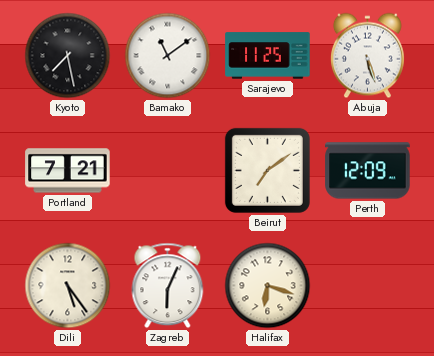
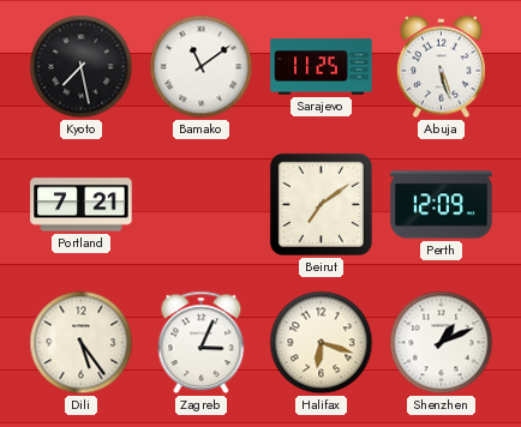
Zagreb: 6:04 -> 3:04
Shenzhen: none -> 1:11
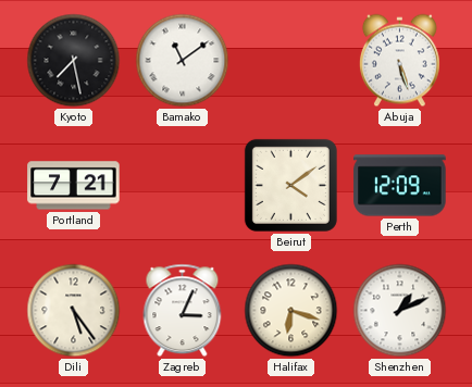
Sarajevo: 11:25 -> none
Beirut: 7:09 -> 4:09
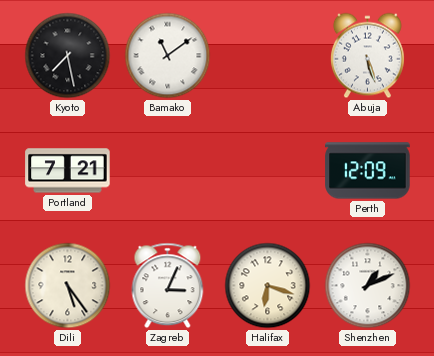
Beirut: 4:09 -> none
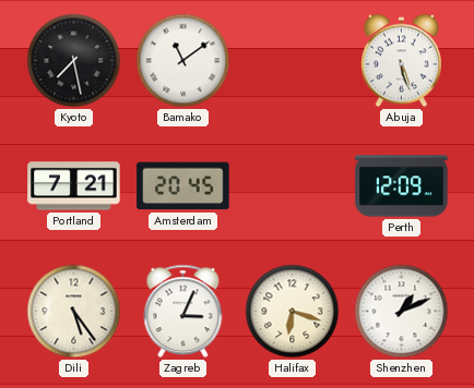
Amsterdam: none -> 20:45
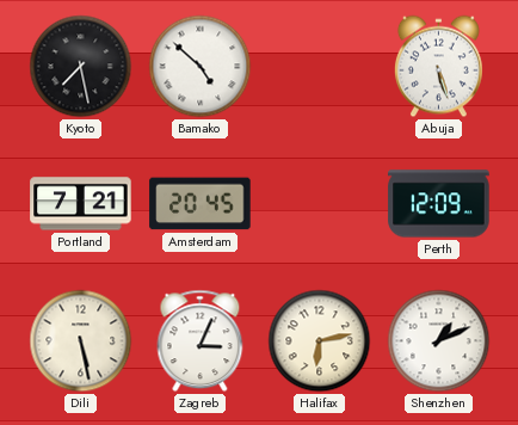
Bamako: 11:09 -> 4:52
Dili: 5:24 -> 5:28
Halifax: 6:18 -> 6:13
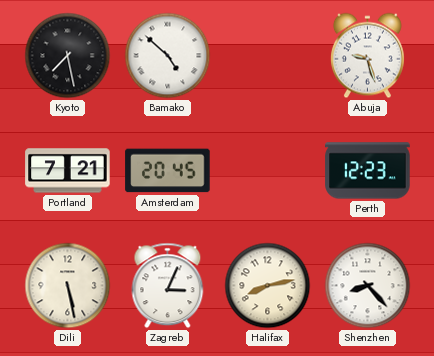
Abuja: 5:27 -> 9:27
Perth: 12:09 -> 12:23
Halifax: 6:13 -> 8:13
Shenzhen: 1:11 -> 8:23
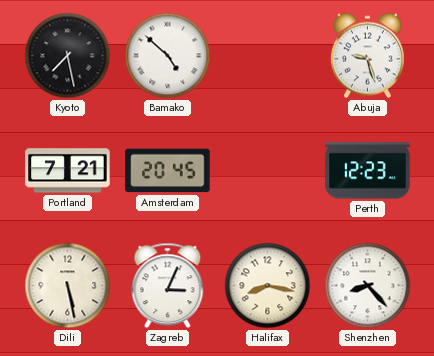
Halifax: 8:13 -> 8:17
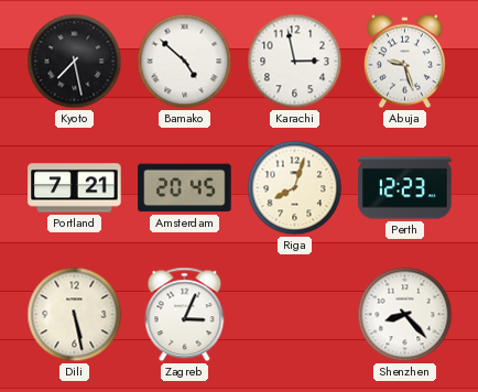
Karachi: none -> 2:58
Riga: none -> 8:03
Halifax: 8:17 -> none
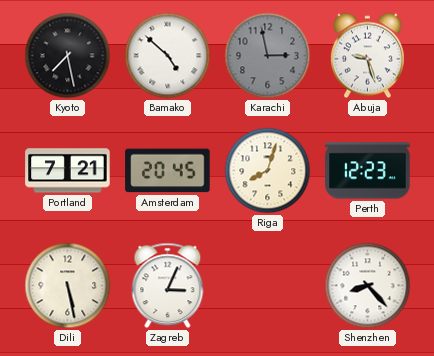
Karachi dial: white -> grey
